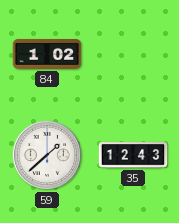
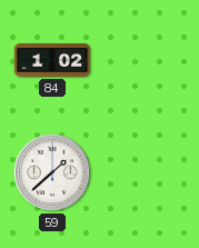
35: 12:43 -> none
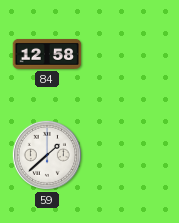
84: 1:02 -> 12:58
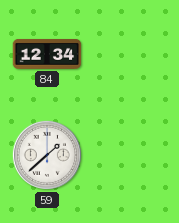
84: 12:58 -> 12:34
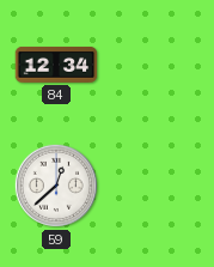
59: 1:38 -> 12:38
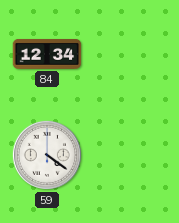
59: 12:38 -> 4:21
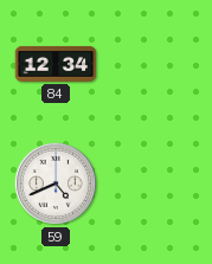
59: 4:21 -> 4:41
